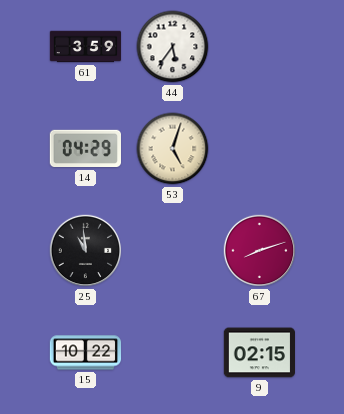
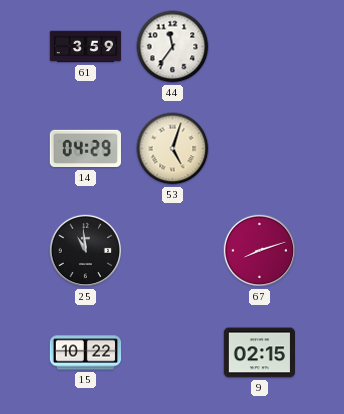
44: 5:36 -> 11:36
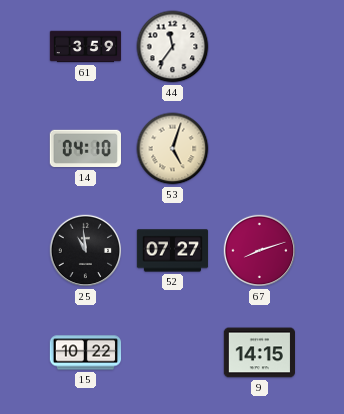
14: 04:29 -> 04:10
52: none -> 07:27
9: 02:15 -> 14:15
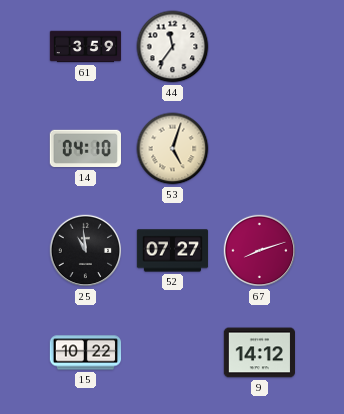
9: 14:15 -> 14:12
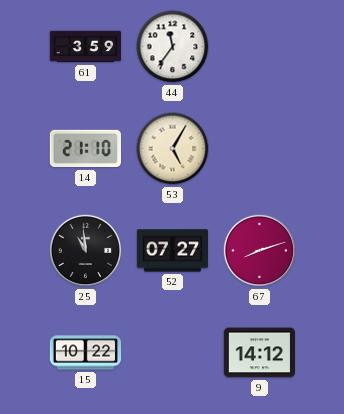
14: 04:10 -> 21:10
53: 5:03 -> 5:05
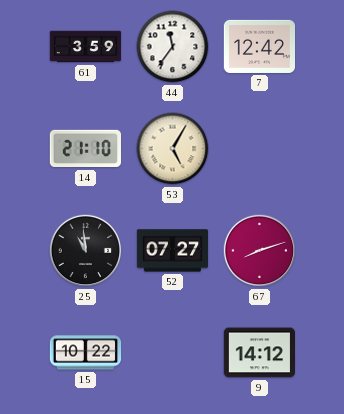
7: none -> 12:42
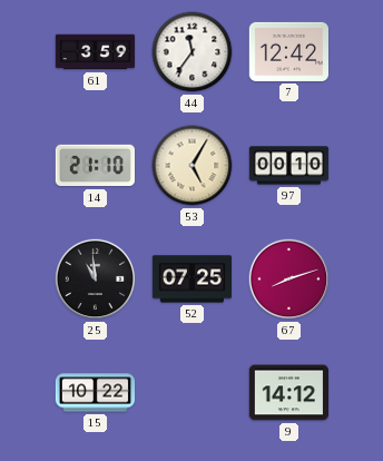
97: none -> 00:10
52: 07:27 -> 07:25
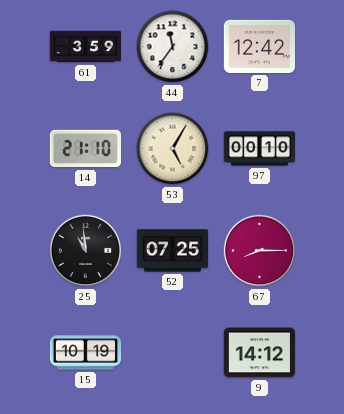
67: 8:12 -> 8:15
15: 10:22 -> 10:19
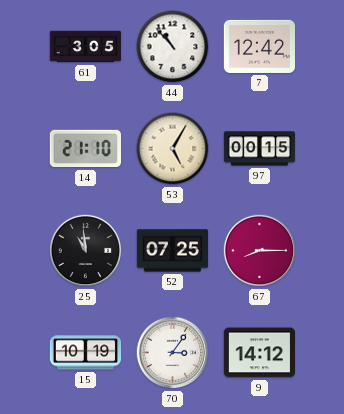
61: 3:59 -> 3:05
44: 11:36 -> 10:53
97: 00:10 -> 00:15
70: none -> 3:06
